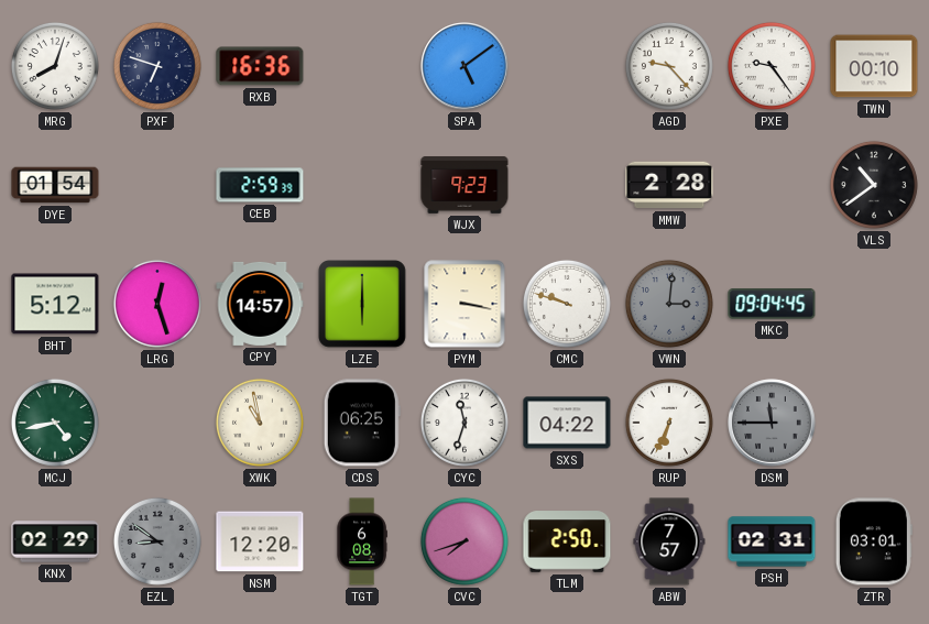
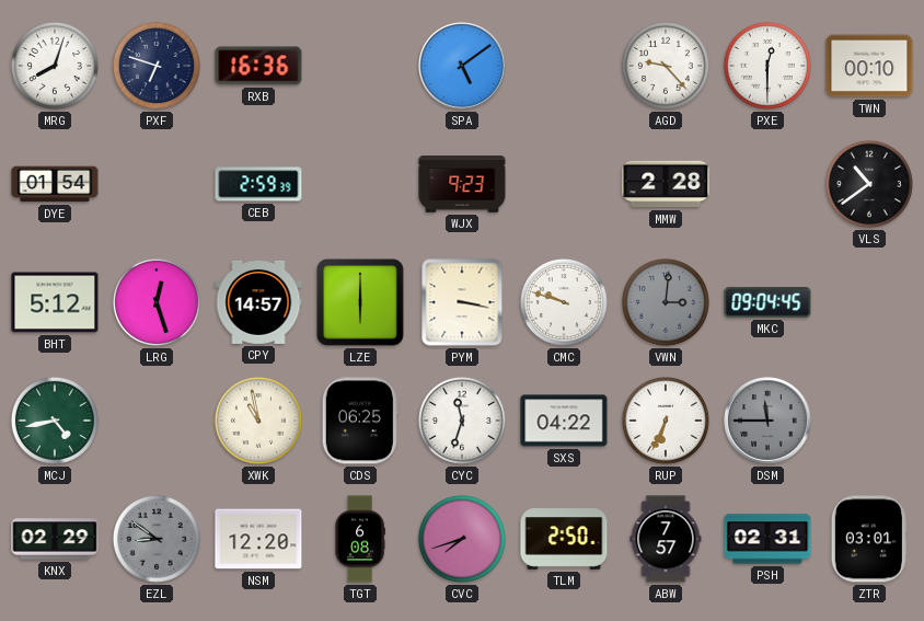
PXE: 9:24 -> 12:30
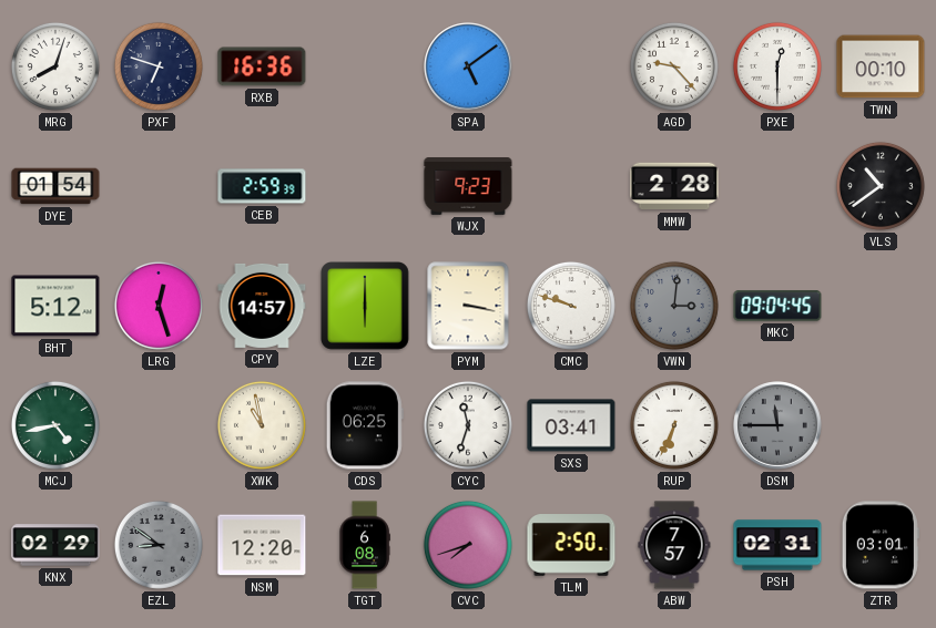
SXS: 04:22 -> 03:41
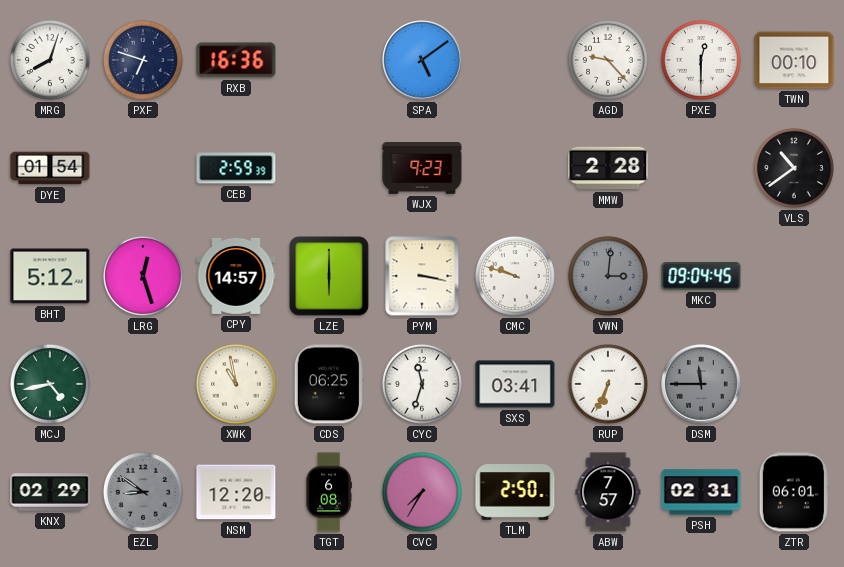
CVC: 7:42 -> 7:35
ZTR: 03:01 -> 06:01
